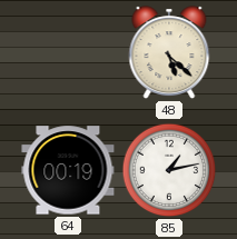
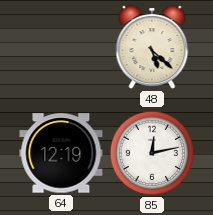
64: 00:19 -> 12:19
85: 1:13 -> 12:13
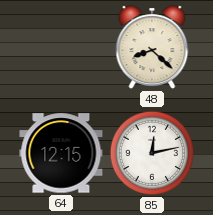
48: 5:22 -> 8:22
64: 12:19 -> 12:15
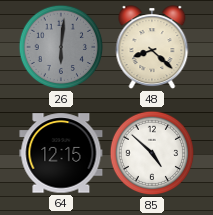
26: none -> 6:01
85: 12:13 -> 4:52
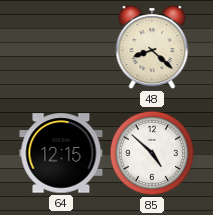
26: 6:01 -> none
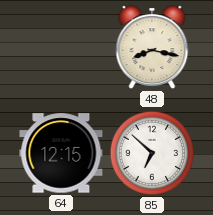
48: 8:22 -> 8:17
85: 4:52 -> 6:52
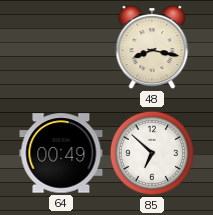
64: 12:15 -> 00:49
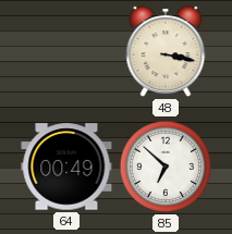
48: 8:17 -> 3:17
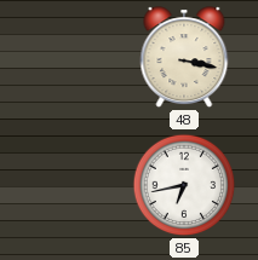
64: 00:49 -> none
85: 6:52 -> 6:43
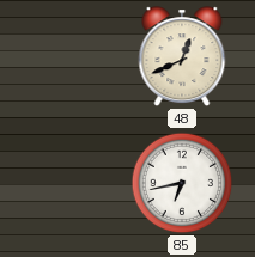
48: 3:17 -> 12:41
